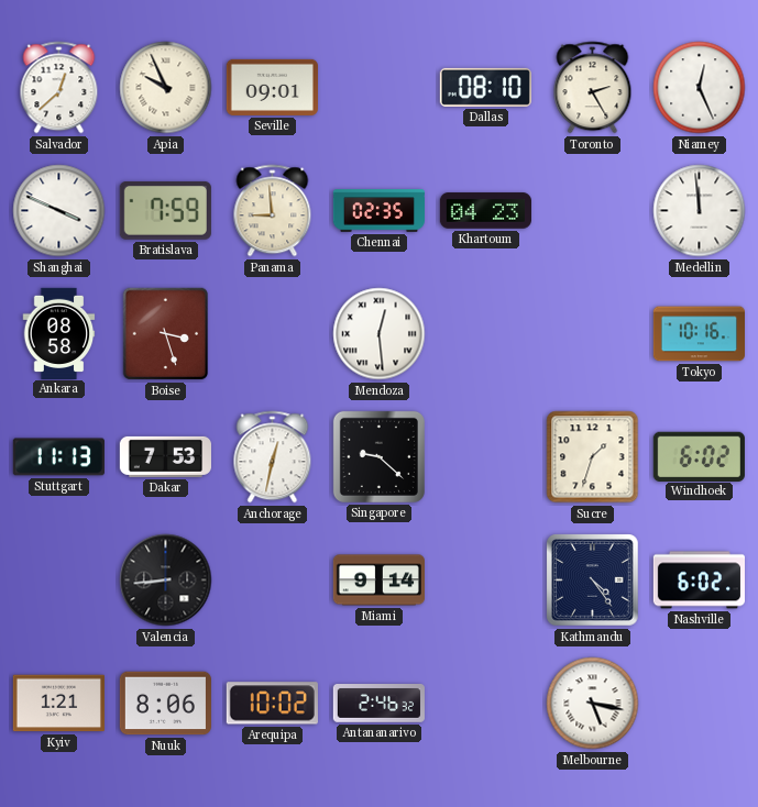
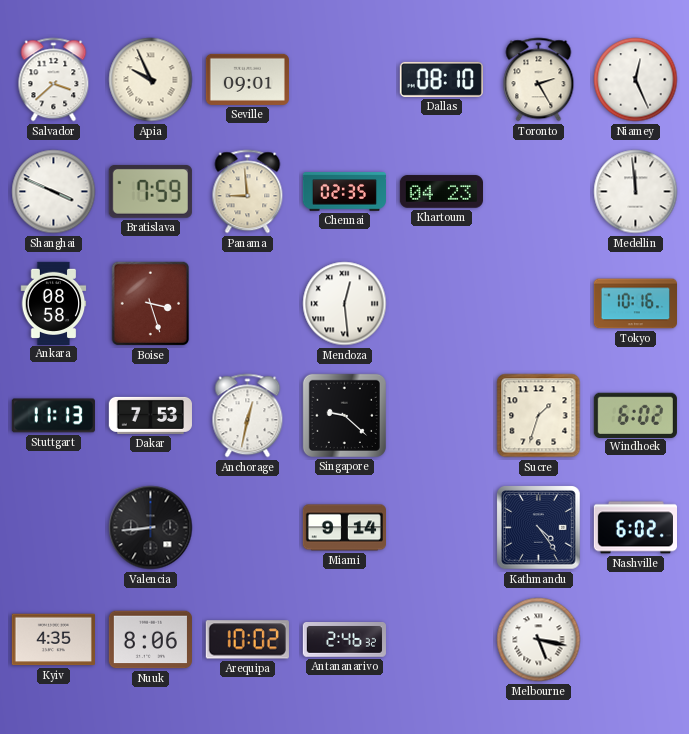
Salvador: 12:38 -> 3:38
Kyiv: 1:21 -> 4:35
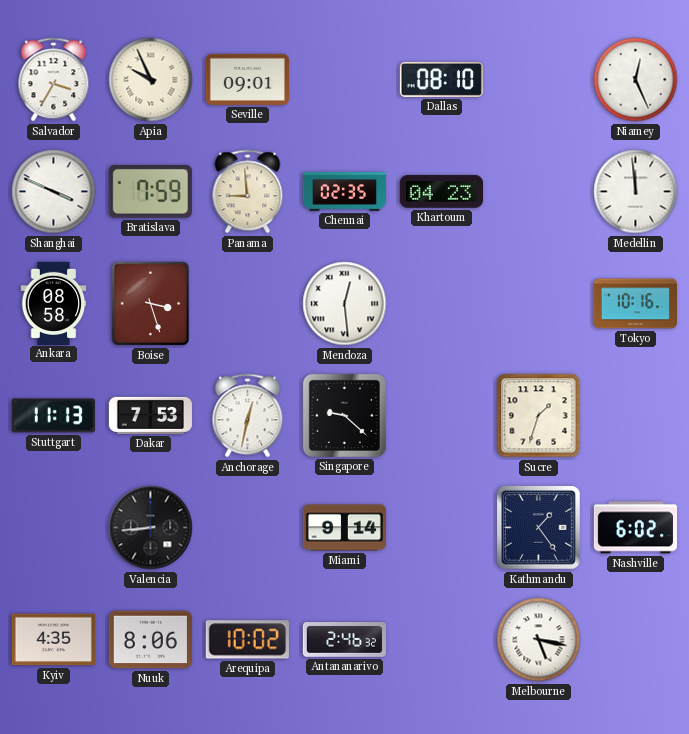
Salvador: 3:38 -> 3:35
Toronto: 2:25 -> none
Windhoek: 6:02 -> none
Kathmandu: 4:24 -> 1:24
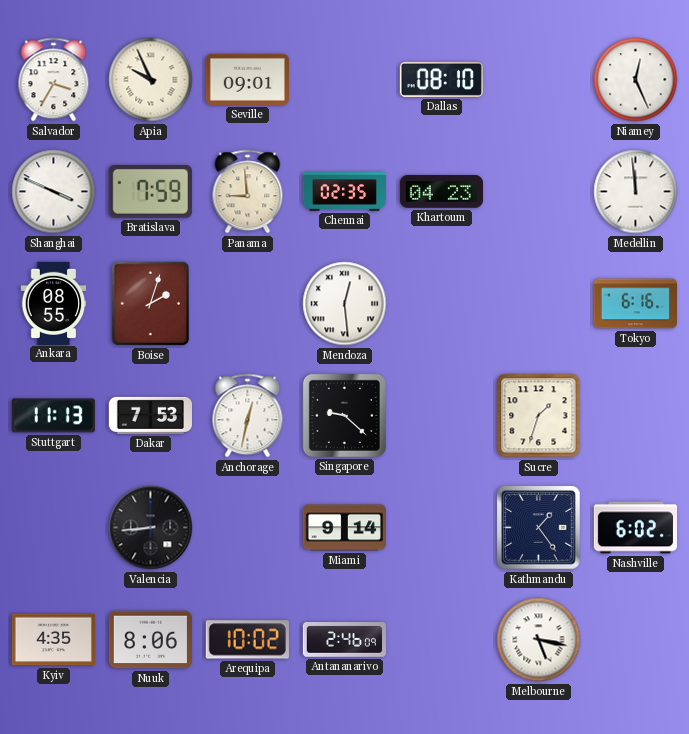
Ankara: 08:58 -> 08:55
Boise: 3:27 -> 2:03
Tokyo: 10:16 -> 6:16
Antananarivo: 2:46:32 -> 2:46:09
